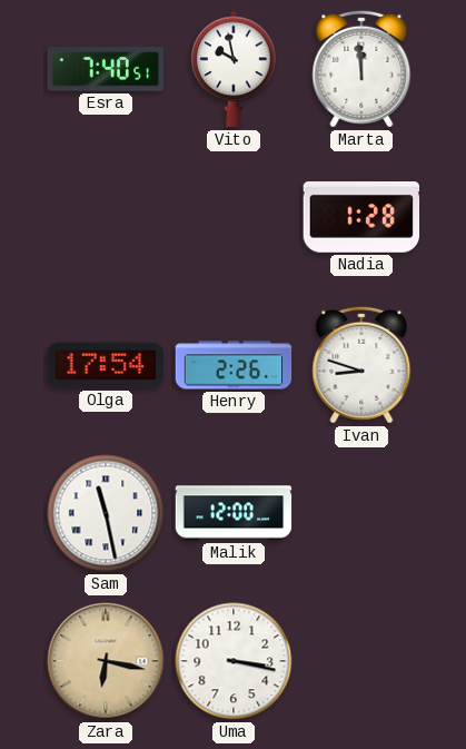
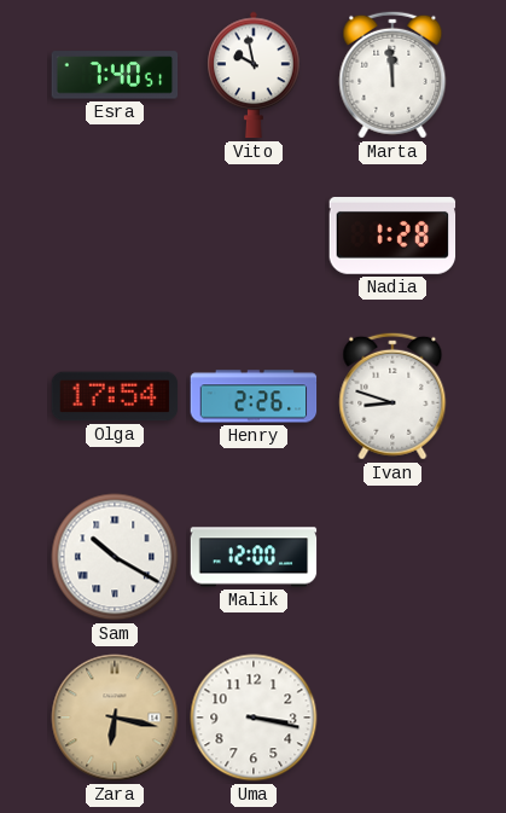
Sam: 11:28 -> 10:20
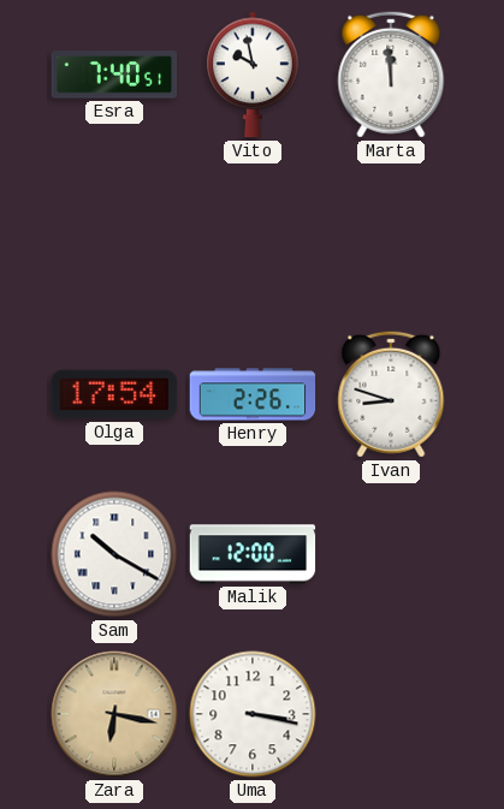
Nadia: 1:28 -> none
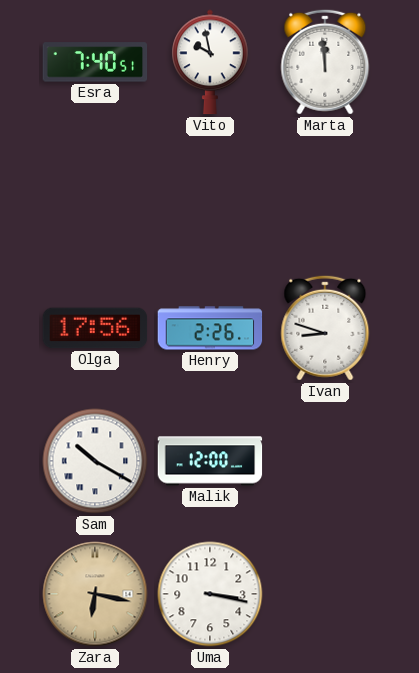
Olga: 17:54 -> 17:56
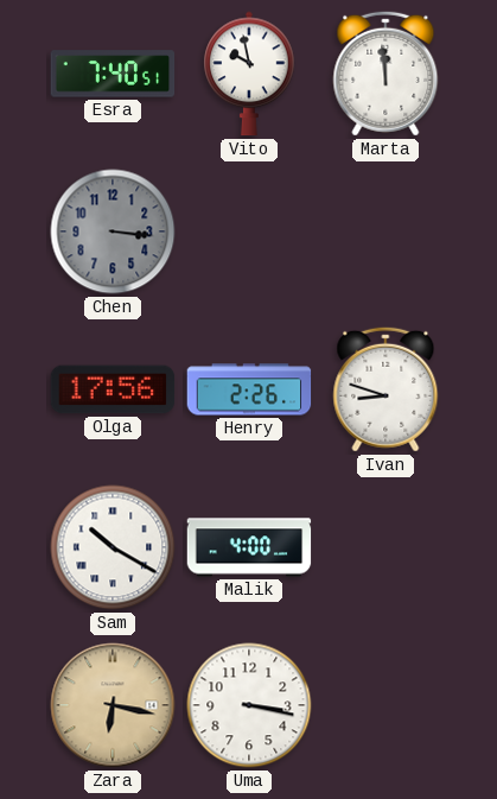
Chen: none -> 3:16
Malik: 12:00 -> 4:00
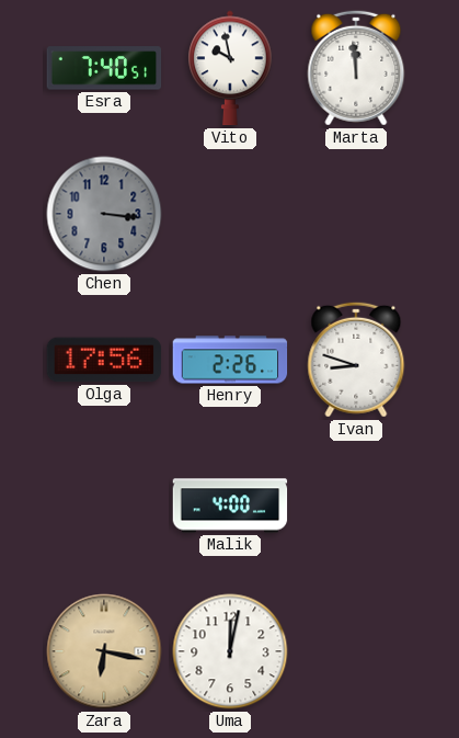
Sam: 10:20 -> none
Uma: 3:17 -> 12:02
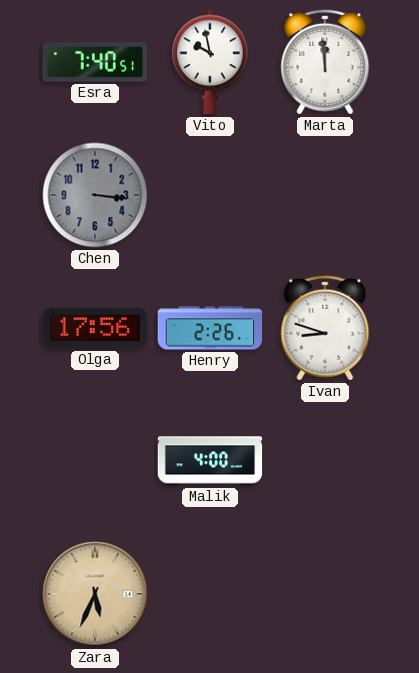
Zara: 6:17 -> 5:34
Uma: 12:02 -> none
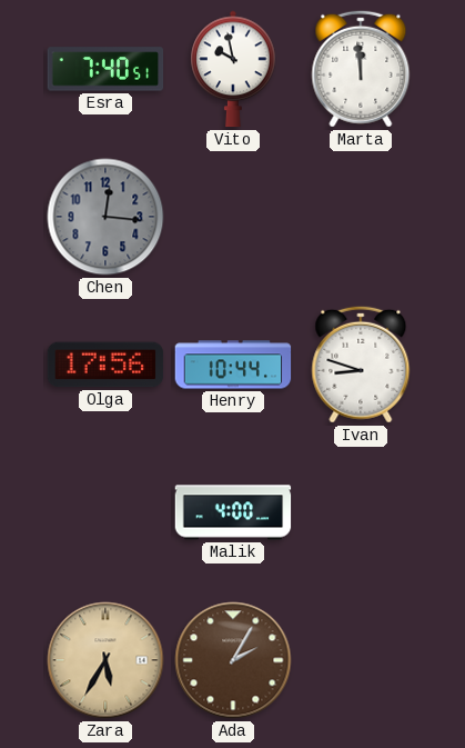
Chen: 3:16 -> 12:16
Henry: 2:26 -> 10:44
Zara: 5:34 -> 5:35
Ada: none -> 2:05
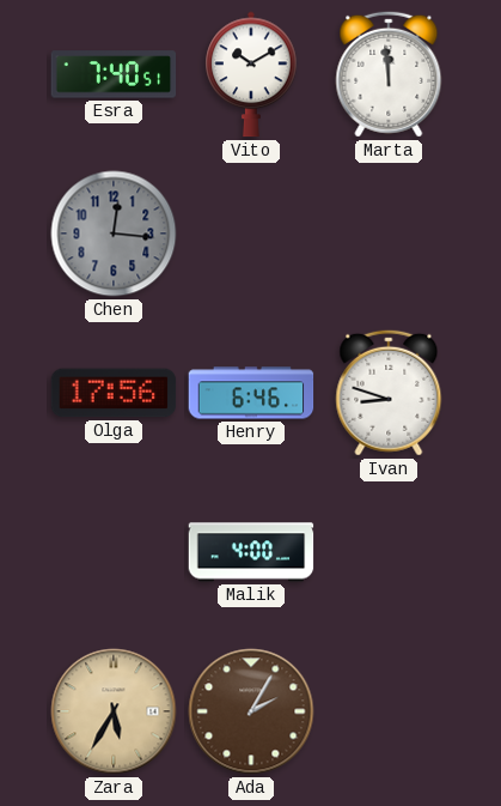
Vito: 9:58 -> 10:10
Henry: 10:44 -> 6:46
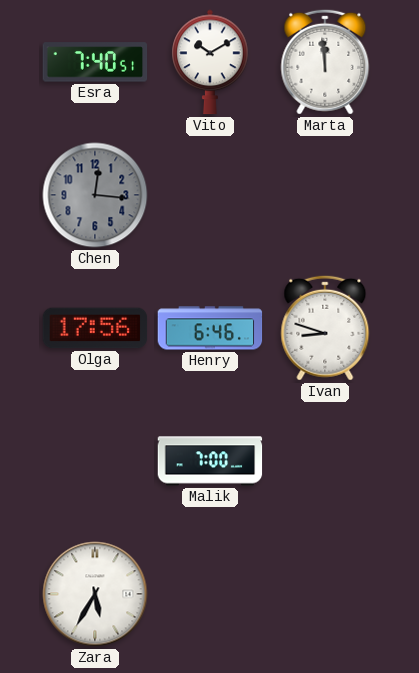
Malik: 4:00 -> 7:00
Zara dial: champagne -> white
Ada: 2:05 -> none
